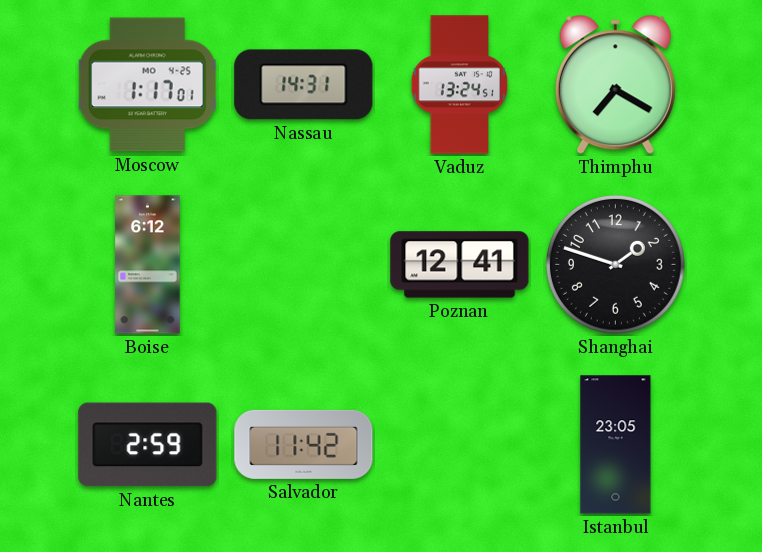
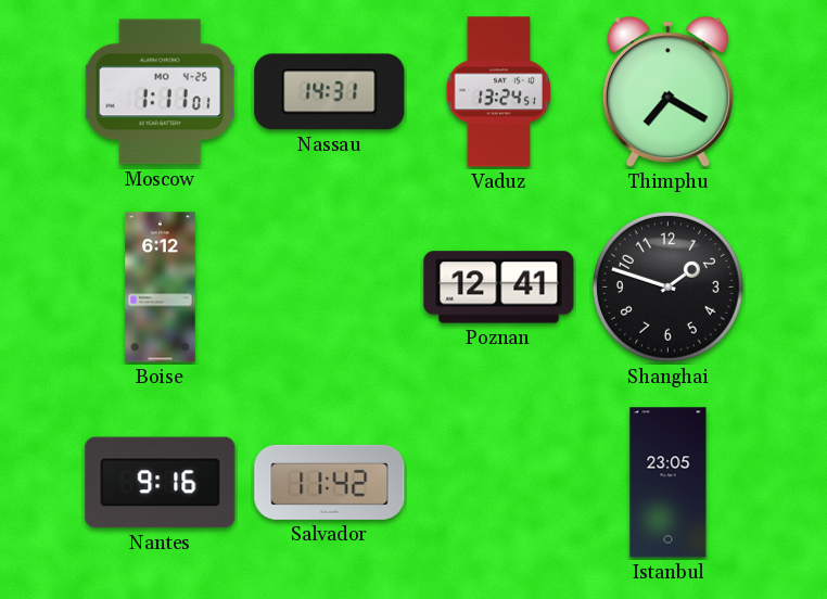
Moscow: 1:17 -> 1:11
Nantes: 2:59 -> 9:16
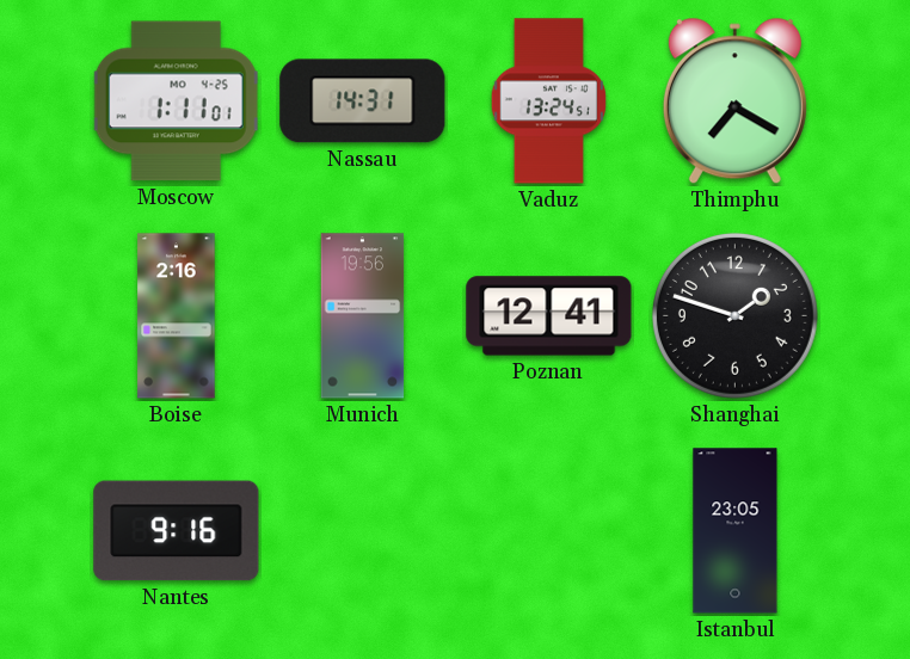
Boise: 6:12 -> 2:16
Munich: none -> 19:56
Salvador: 11:42 -> none
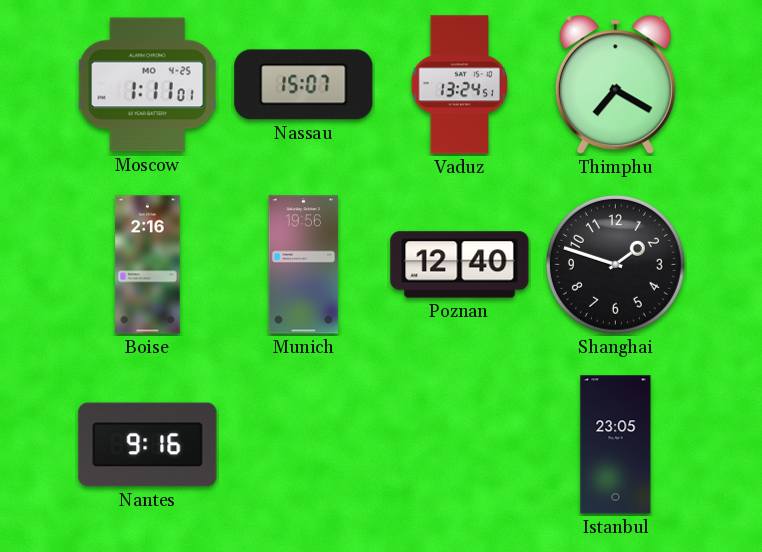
Nassau: 14:31 -> 15:07
Poznan: 12:41 -> 12:40
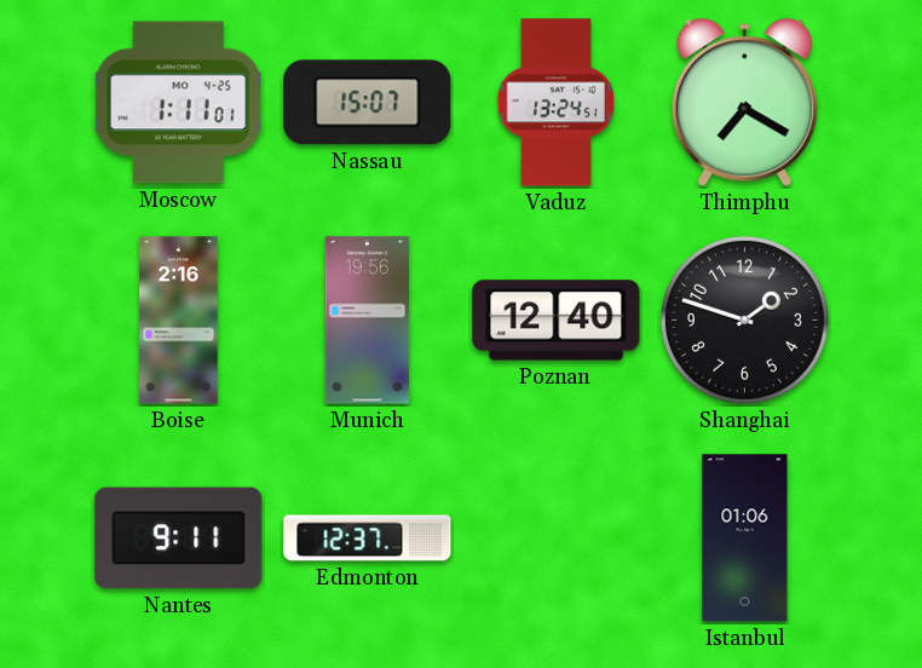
Nantes: 9:16 -> 9:11
Edmonton: none -> 12:37
Istanbul: 23:05 -> 01:06
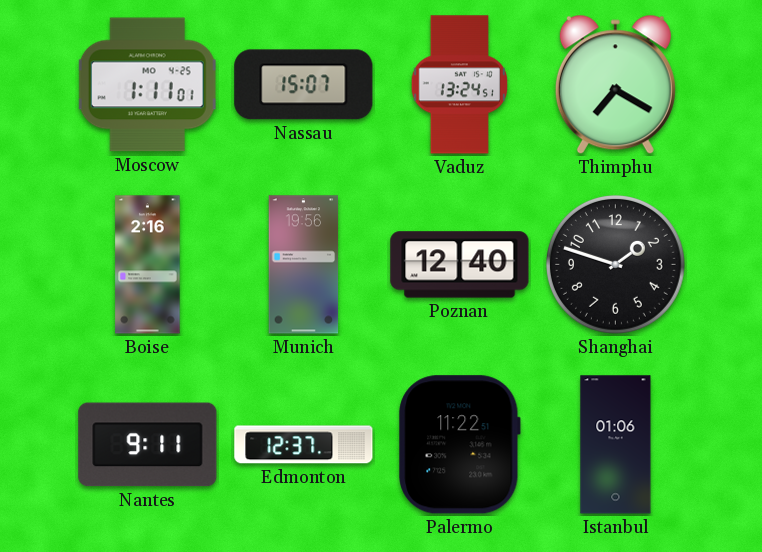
Palermo: none -> 11:22
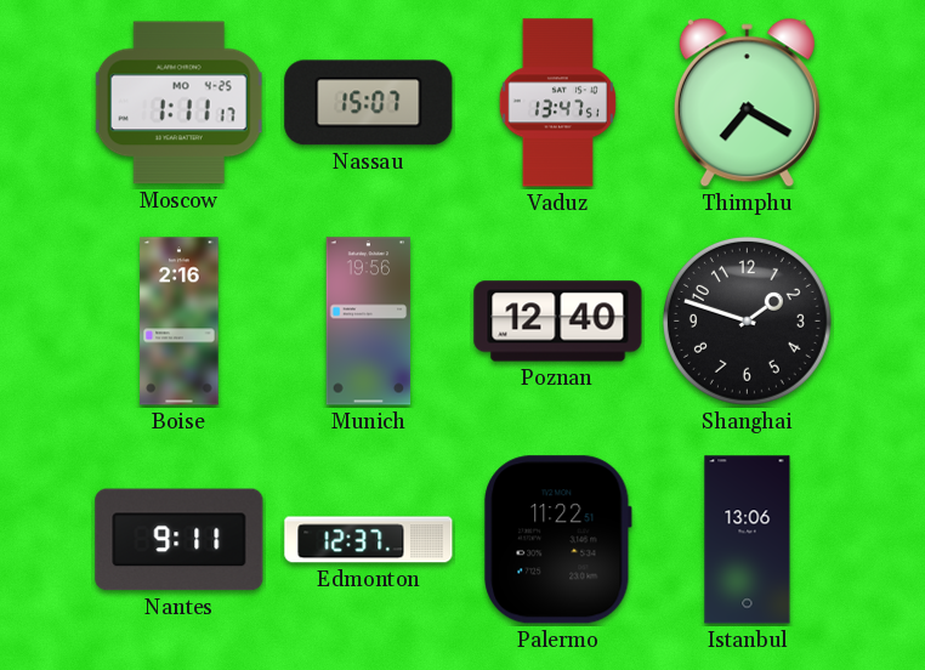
Moscow: 1:11:01 -> 1:11:17
Vaduz: 13:24 -> 13:47
Istanbul: 01:06 -> 13:06
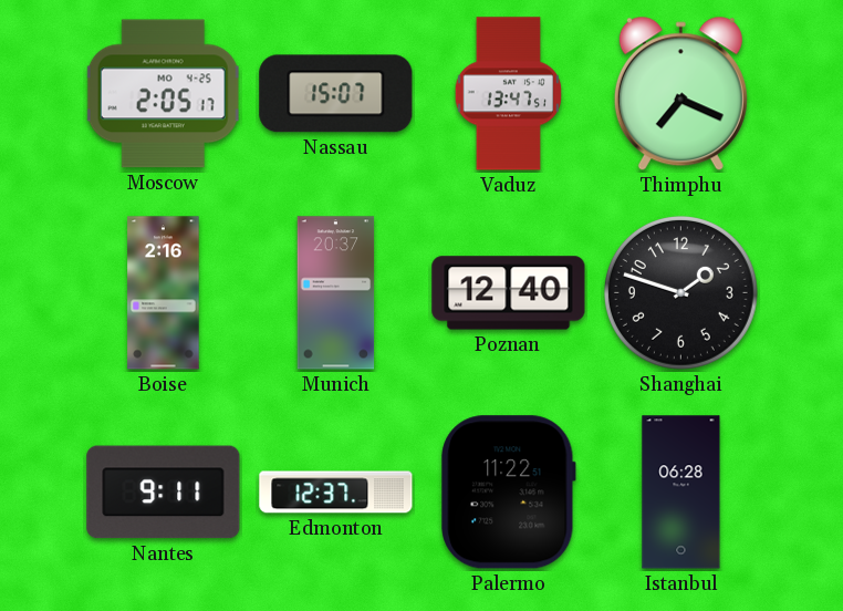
Moscow: 1:11 -> 2:05
Thimphu: 7:20 -> 7:19
Munich: 19:56 -> 20:37
Istanbul: 13:06 -> 06:28
